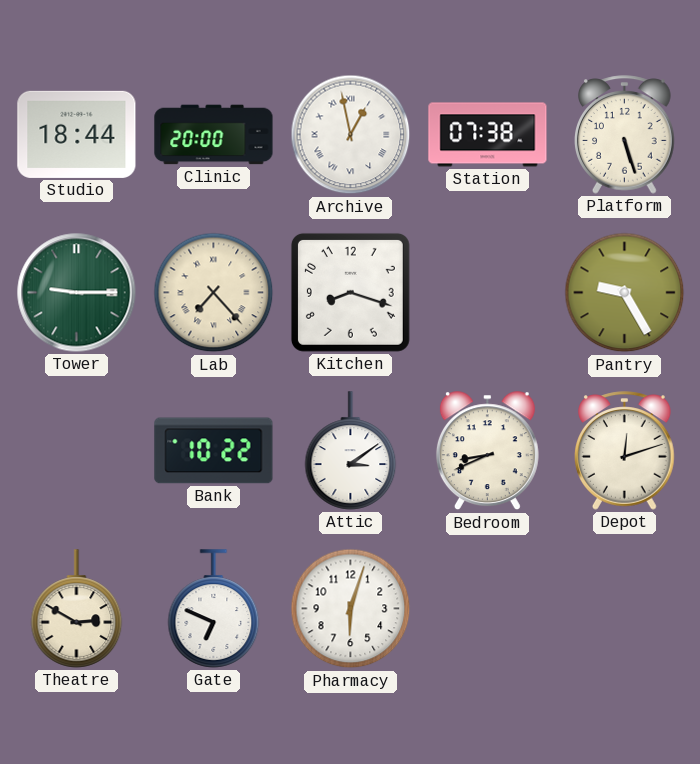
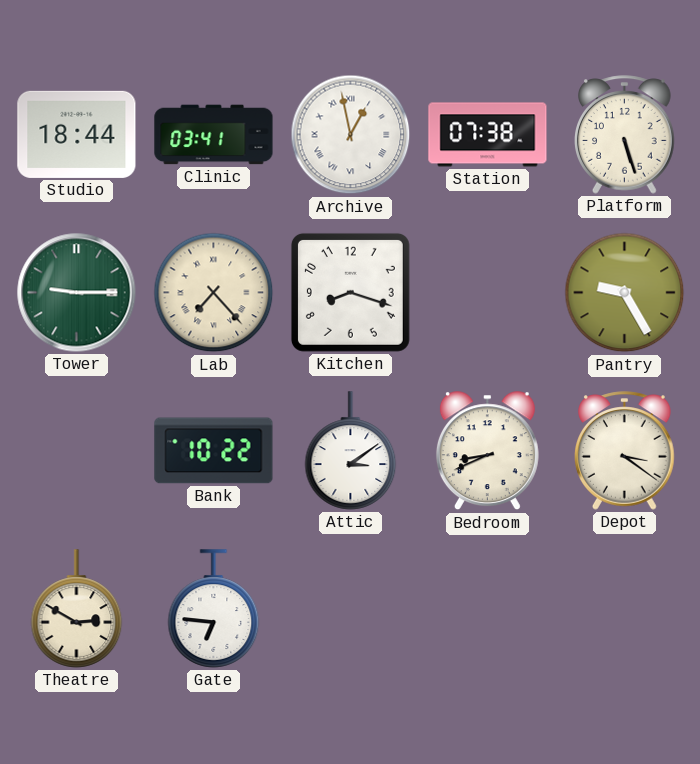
Clinic: 20:00 -> 03:41
Depot: 12:12 -> 3:21
Gate: 6:49 -> 6:46
Pharmacy: 6:03 -> none
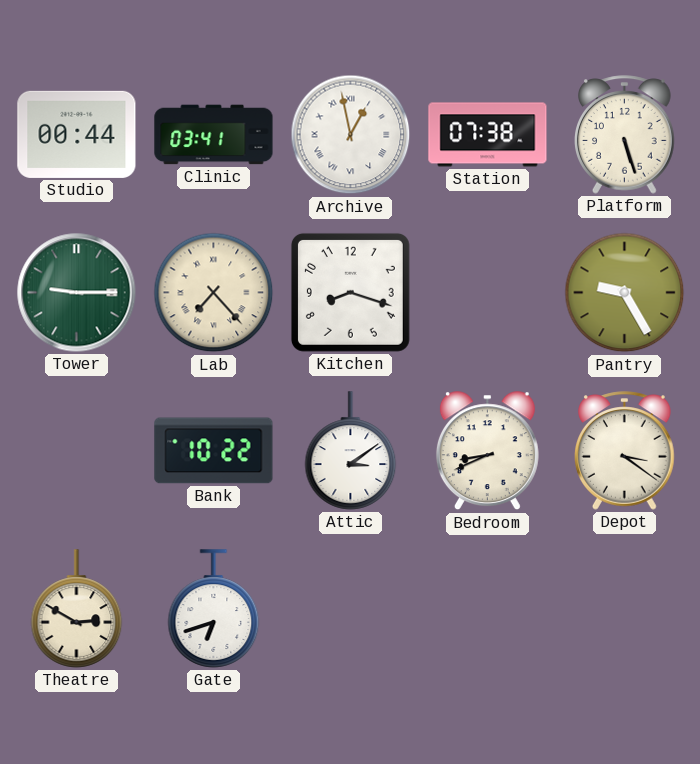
Studio: 18:44 -> 00:44
Gate: 6:46 -> 6:42
